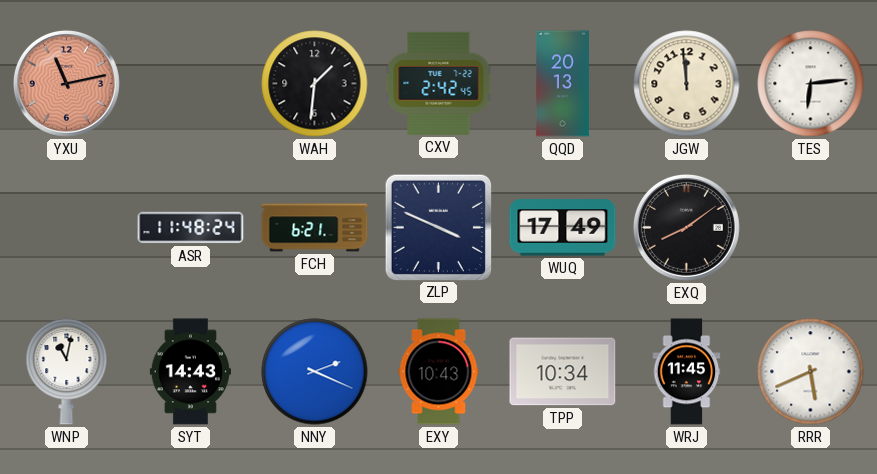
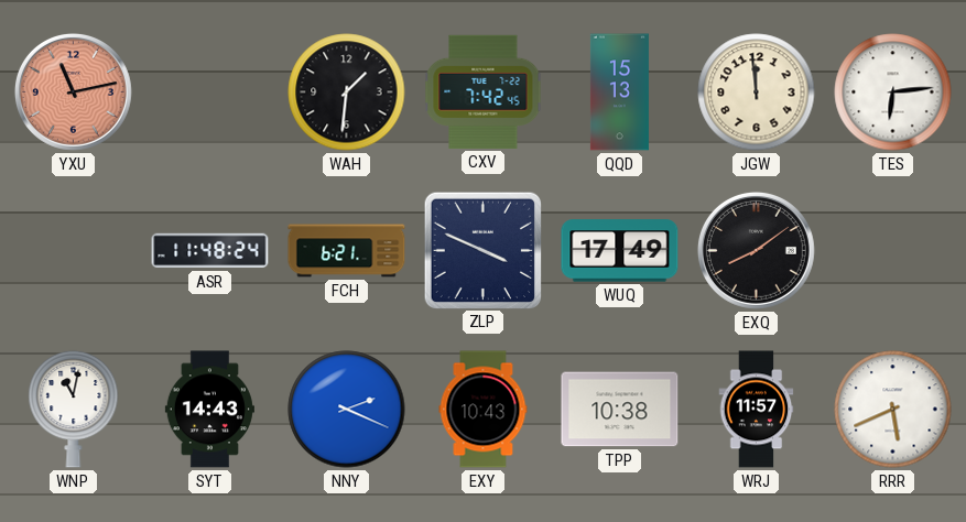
CXV: 2:42 -> 7:42
QQD: 20:13 -> 15:13
TPP: 10:34 -> 10:38
WRJ: 11:45 -> 11:57
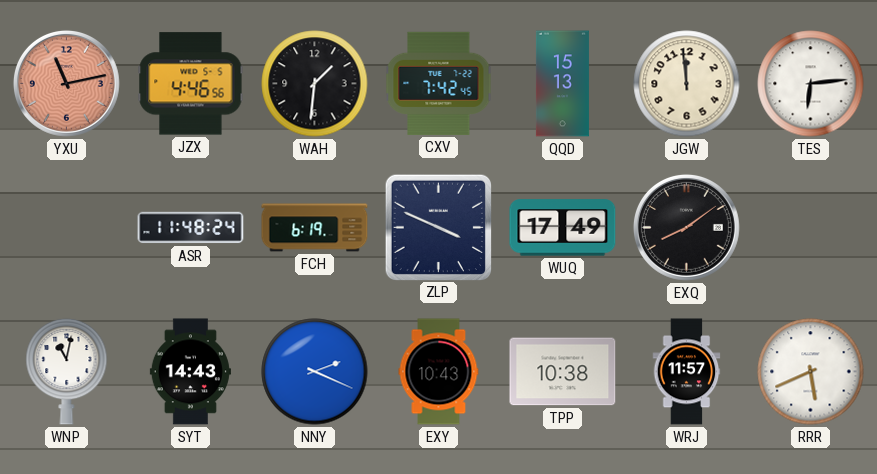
JZX: none -> 4:46
FCH: 6:21 -> 6:19
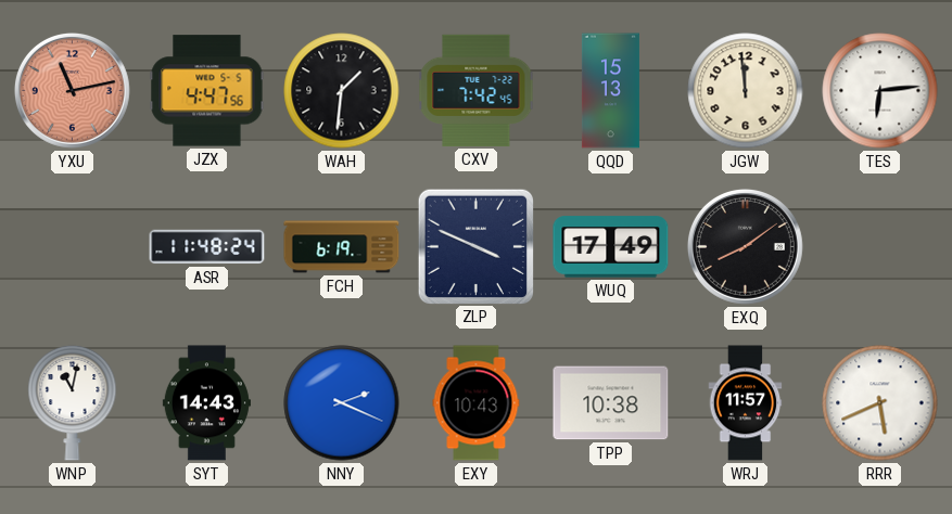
JZX: 4:46 -> 4:47
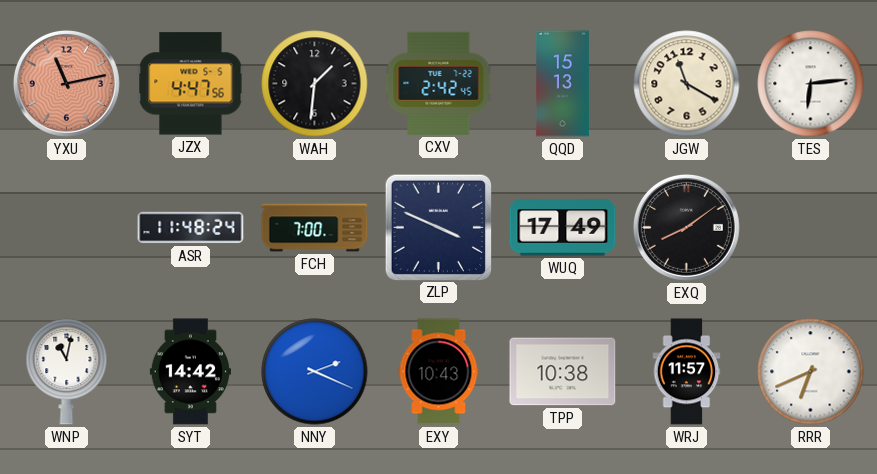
CXV: 7:42 -> 2:42
JGW: 11:59 -> 11:20
FCH: 6:19 -> 7:00
SYT: 14:43 -> 14:42
RRR: 5:41 -> 6:41
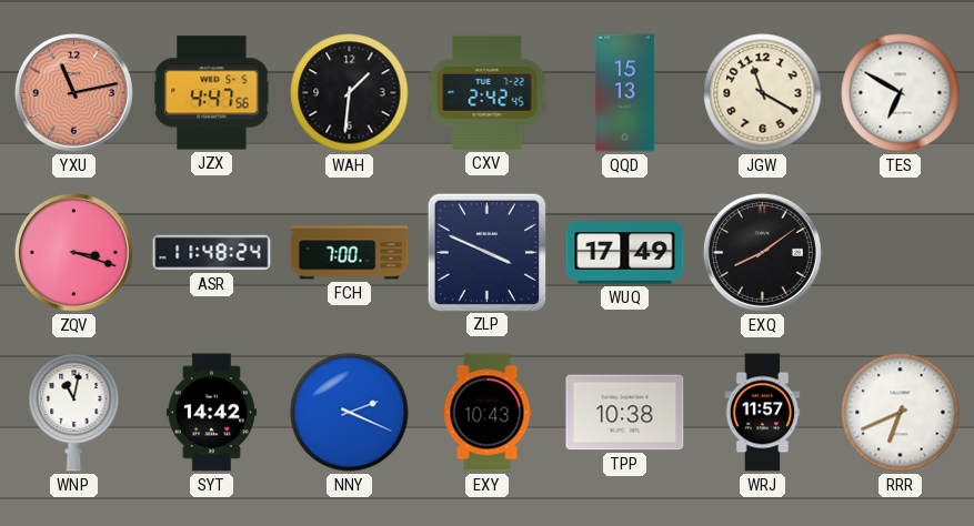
TES: 6:14 -> 6:50
ZQV: none -> 3:18
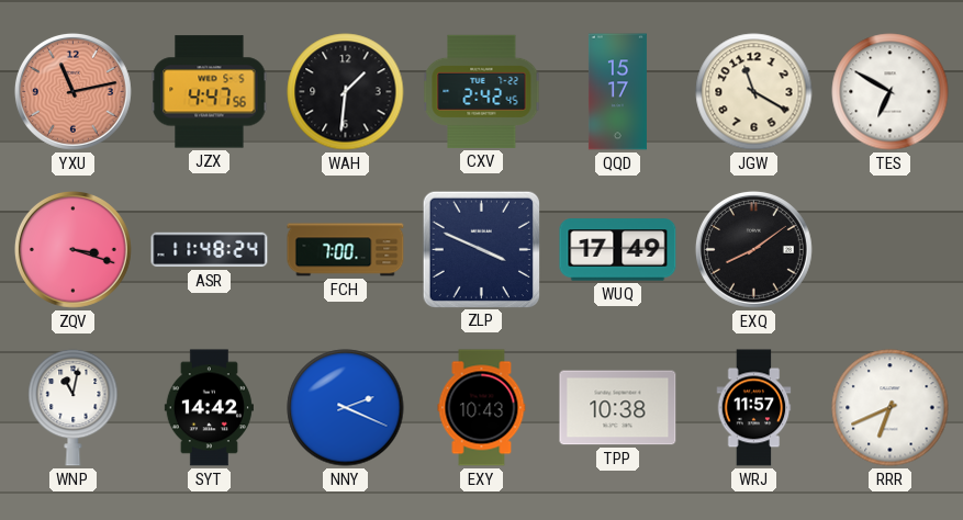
QQD: 15:13 -> 15:17
